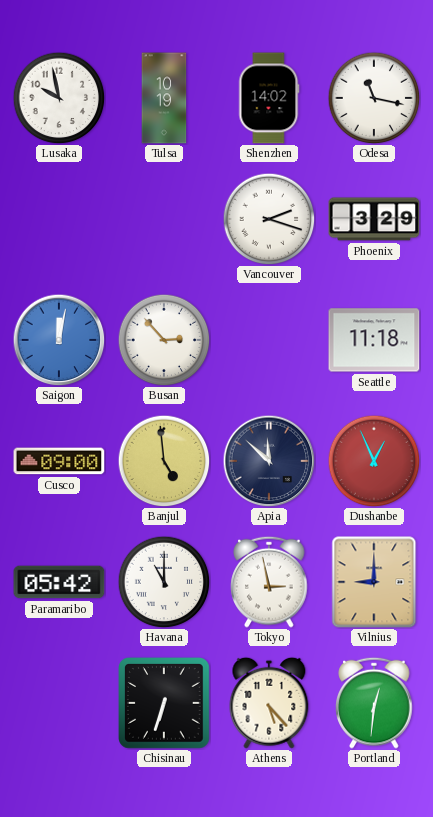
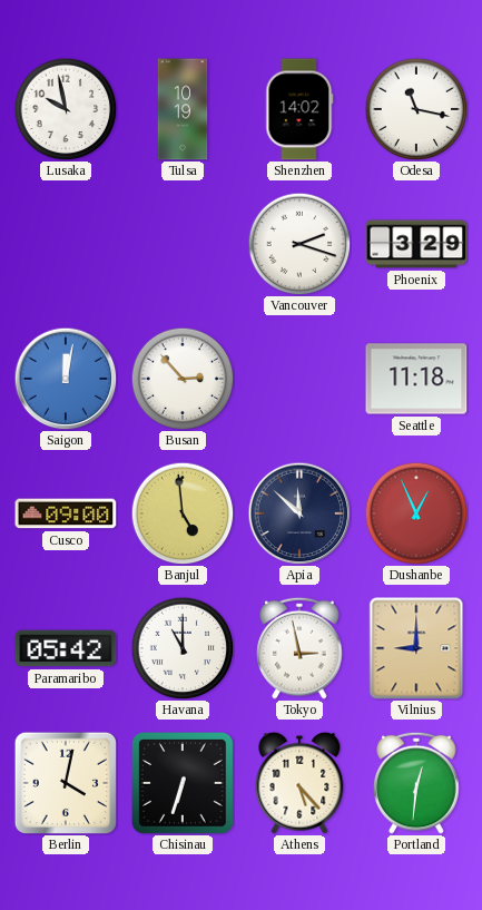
Berlin: none -> 4:02
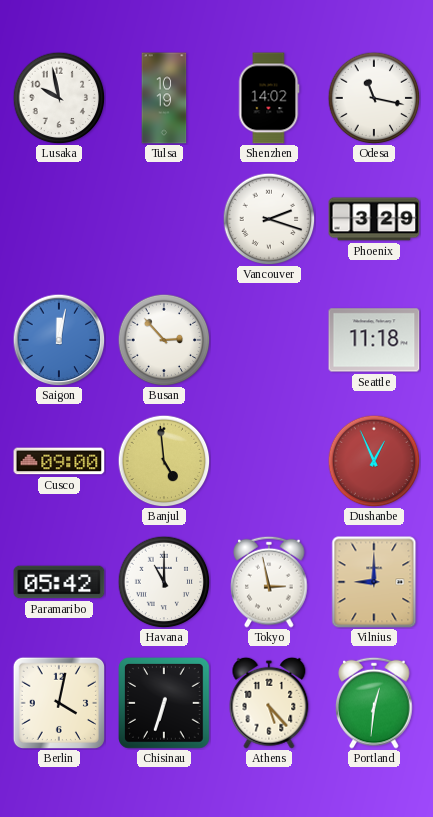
Apia: 11:52 -> none
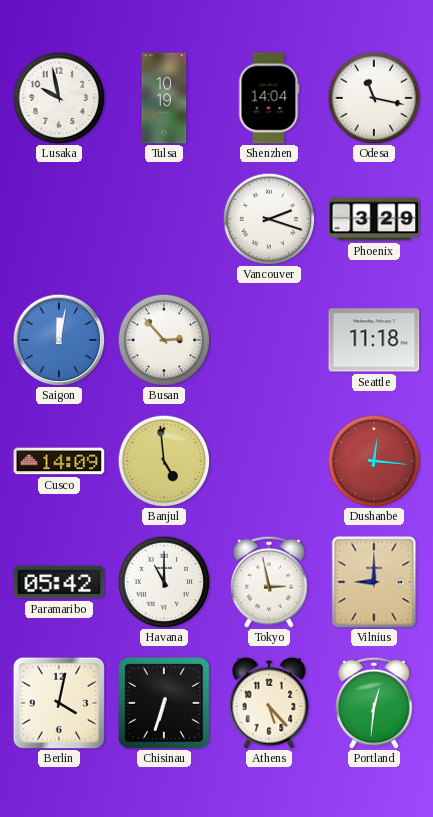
Shenzhen: 14:02 -> 14:04
Cusco: 09:00 -> 14:09
Dushanbe: 12:56 -> 12:16
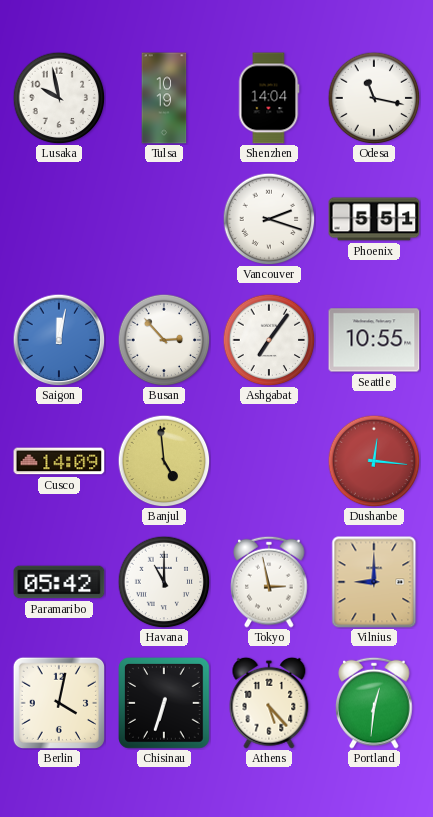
Phoenix: 3:29 -> 5:51
Ashgabat: none -> 7:06
Seattle: 11:18 -> 10:55
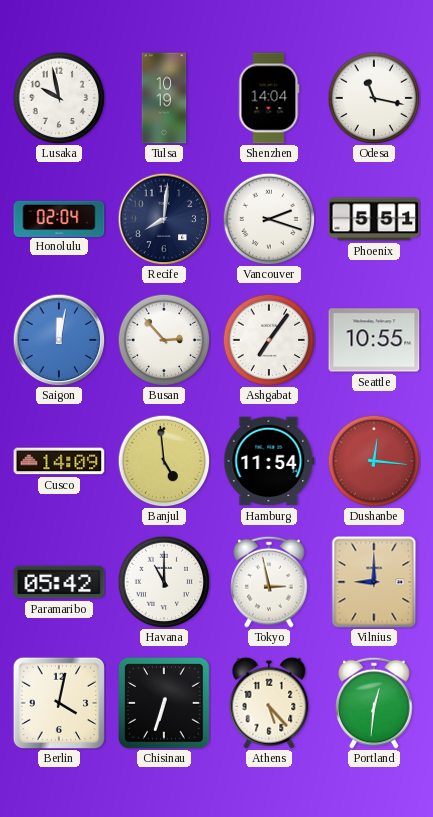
Honolulu: none -> 02:04
Recife: none -> 8:01
Hamburg: none -> 11:54
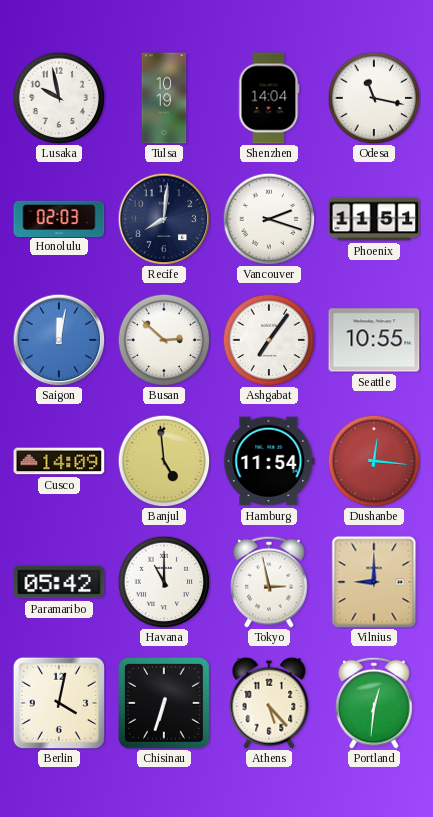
Honolulu: 02:04 -> 02:03
Phoenix: 5:51 -> 11:51
Busan: 2:53 -> 2:52
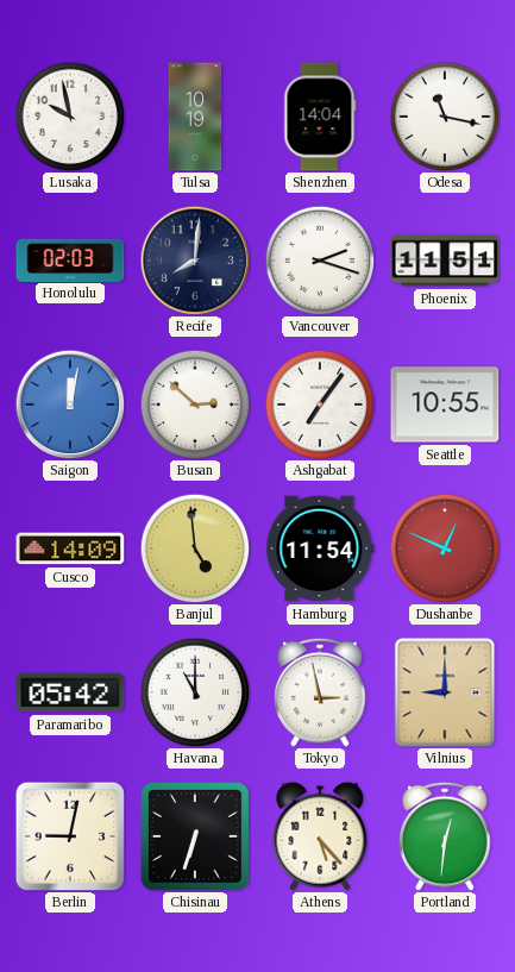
Dushanbe: 12:16 -> 12:49
Berlin: 4:02 -> 9:02
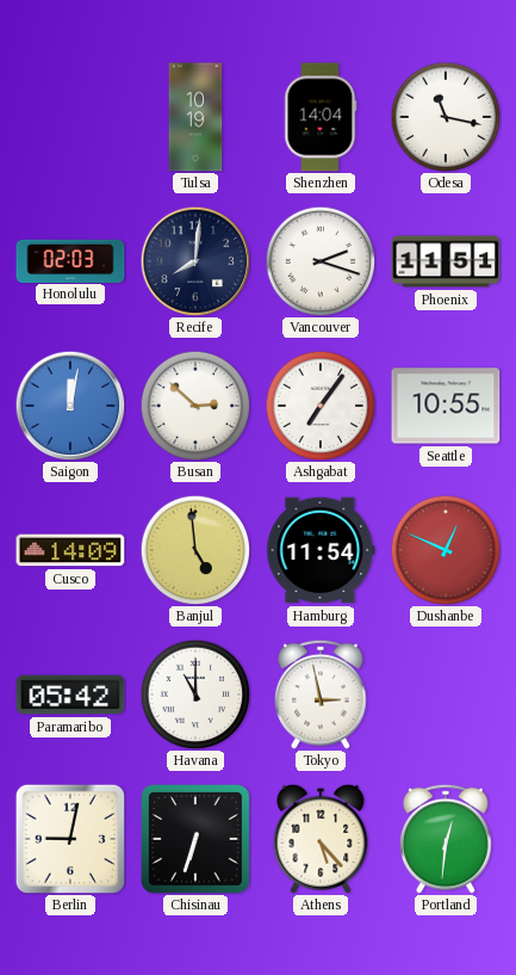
Lusaka: 9:58 -> none
Vilnius: 9:00 -> none
